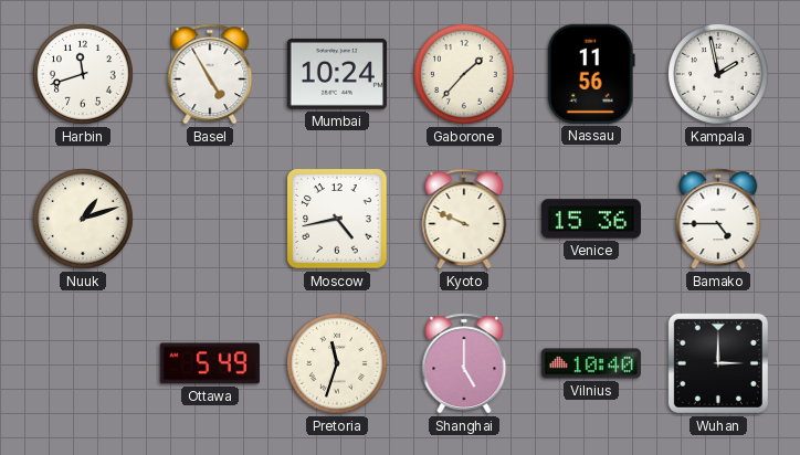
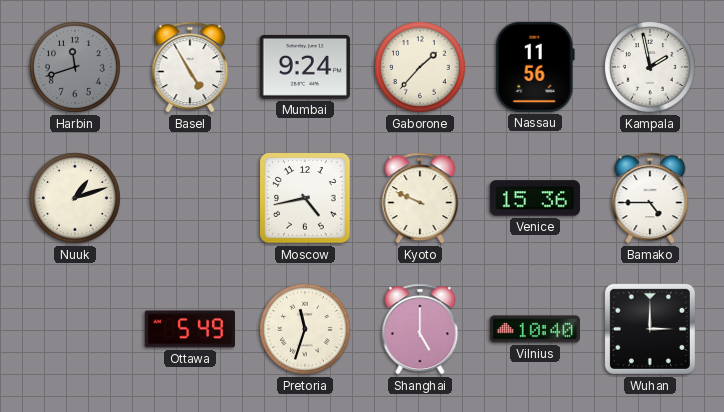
Harbin dial: white -> grey
Mumbai: 10:24 -> 9:24
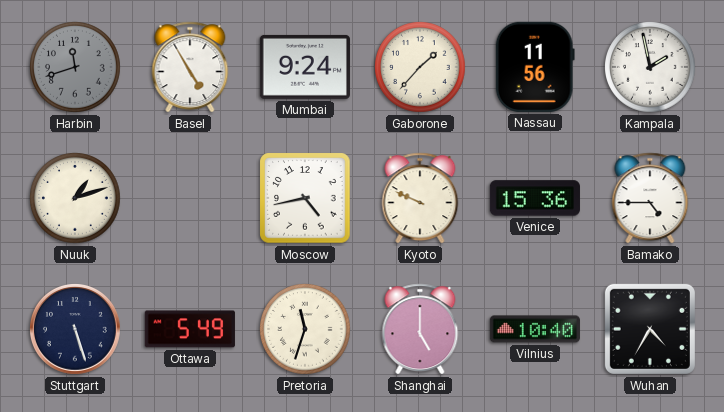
Stuttgart: none -> 5:27
Wuhan: 3:00 -> 4:35
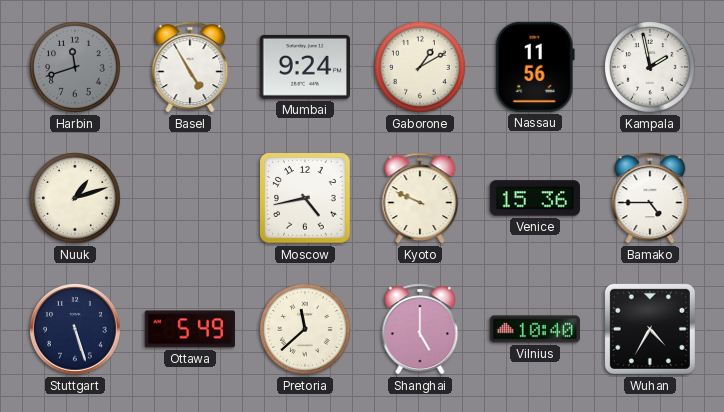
Gaborone: 1:37 -> 1:10
Pretoria: 11:33 -> 11:38
